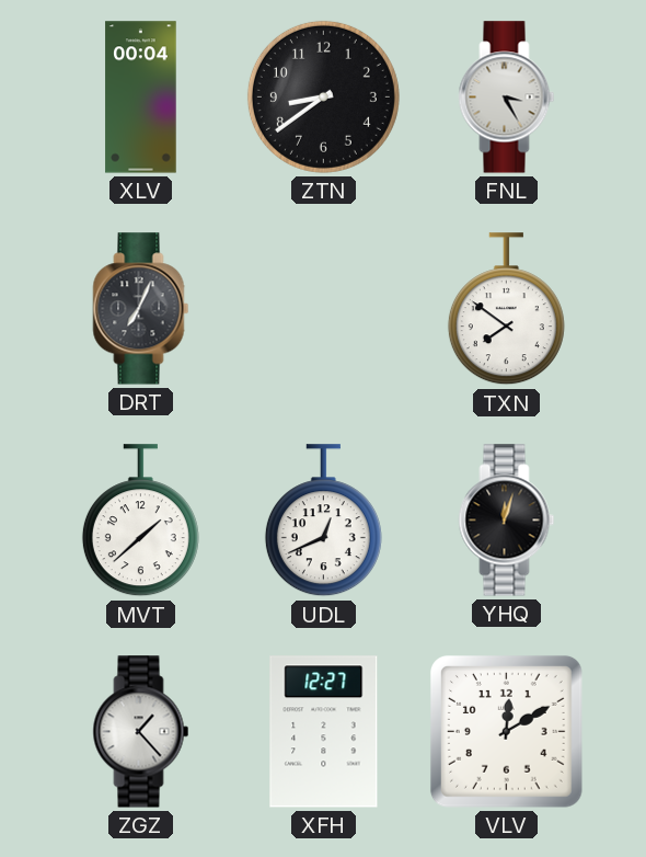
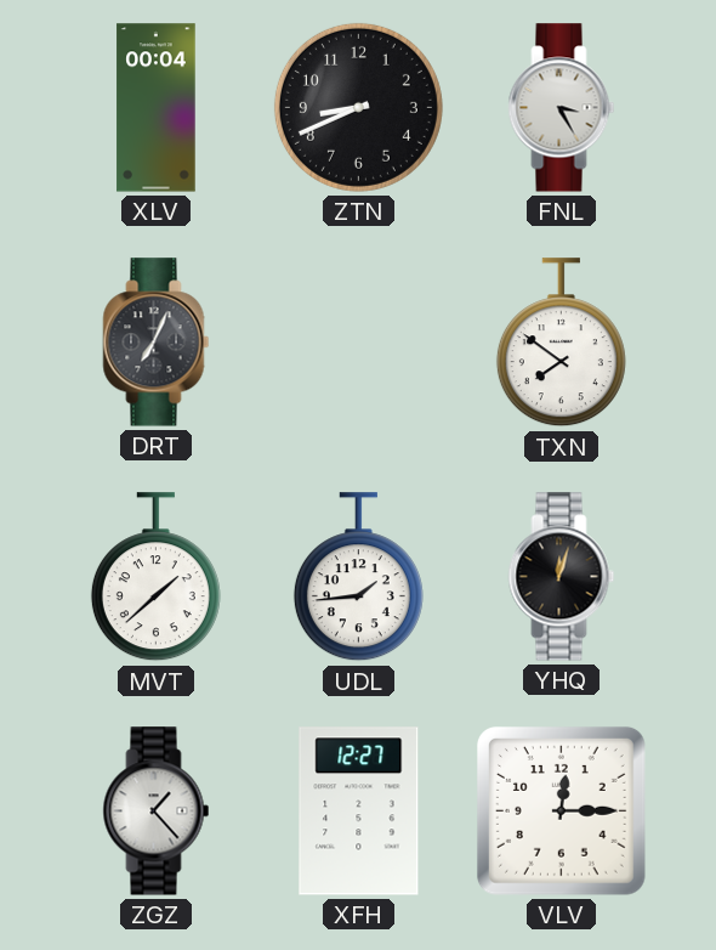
ZTN: 8:39 -> 8:41
UDL: 12:41 -> 1:44
VLV: 12:10 -> 12:15
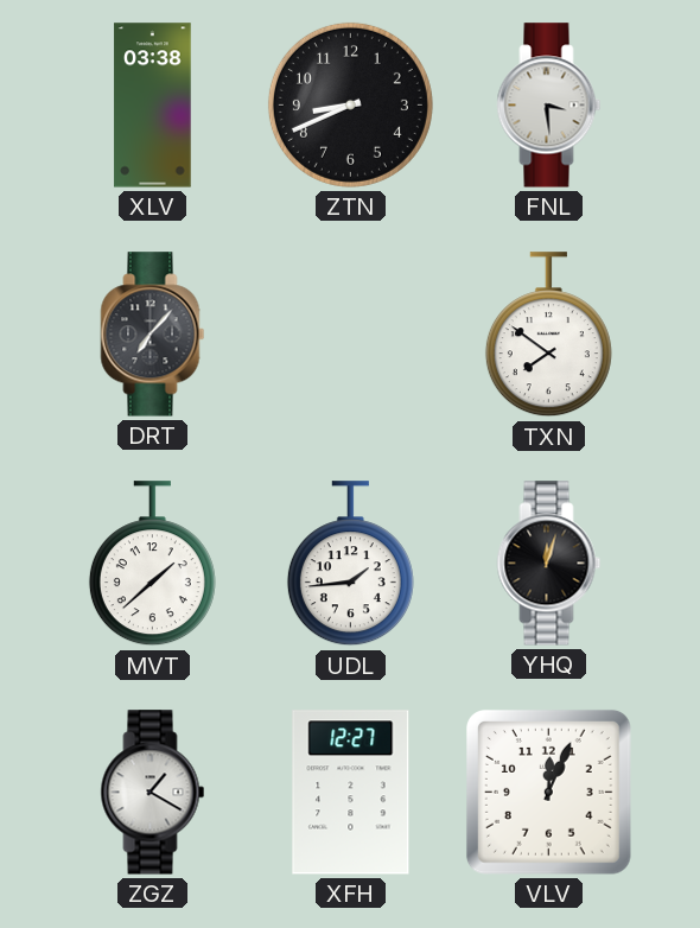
XLV: 00:04 -> 03:38
FNL: 3:25 -> 3:29
DRT: 7:04 -> 7:07
ZGZ: 1:23 -> 1:20
VLV: 12:15 -> 12:04
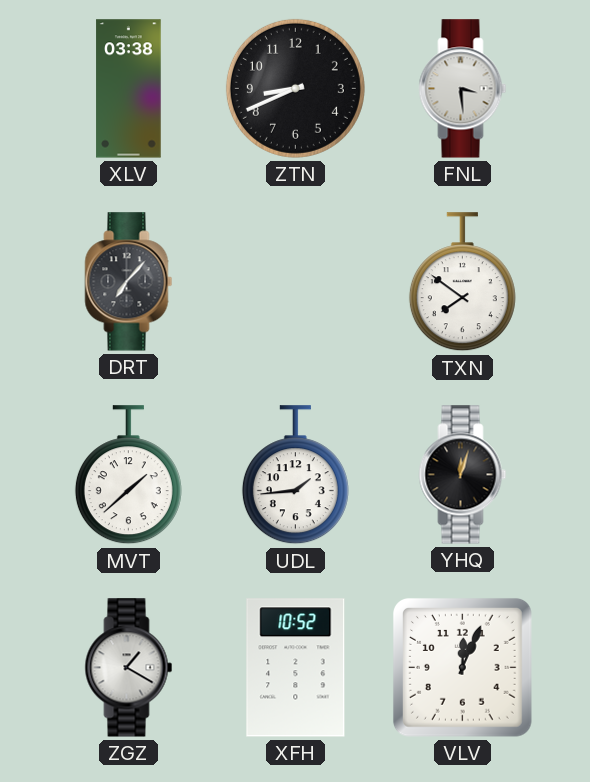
XFH: 12:27 -> 10:52
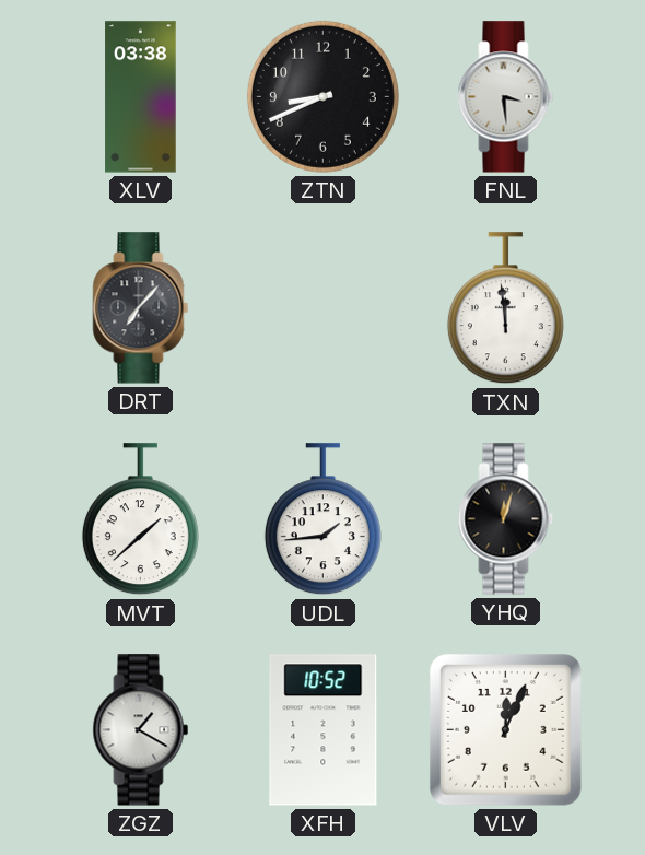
TXN: 7:51 -> 11:59
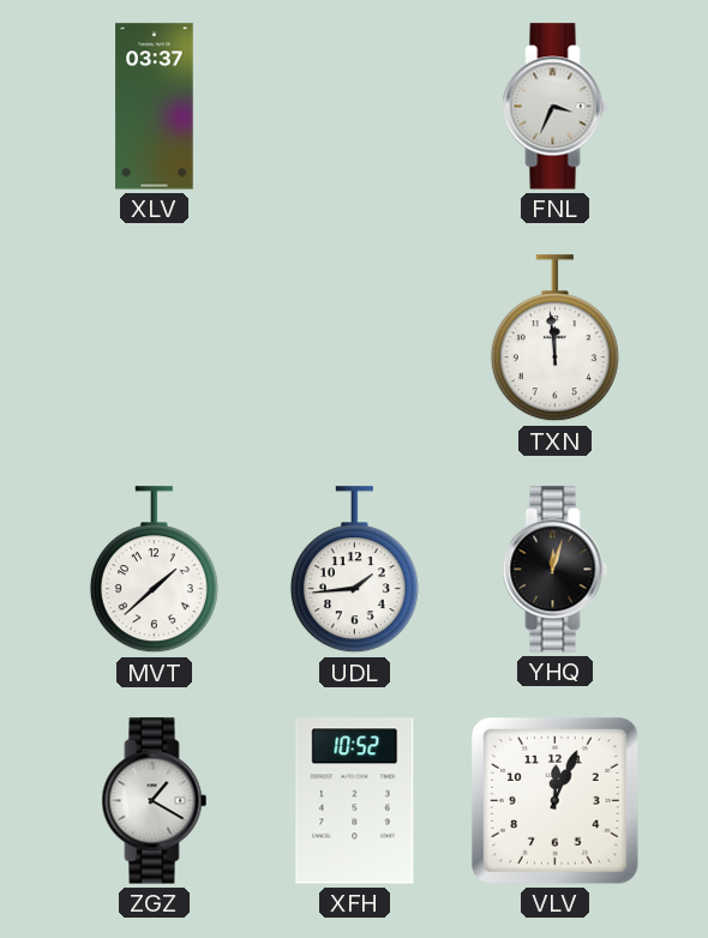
XLV: 03:38 -> 03:37
ZTN: 8:41 -> none
FNL: 3:29 -> 3:34
DRT: 7:07 -> none
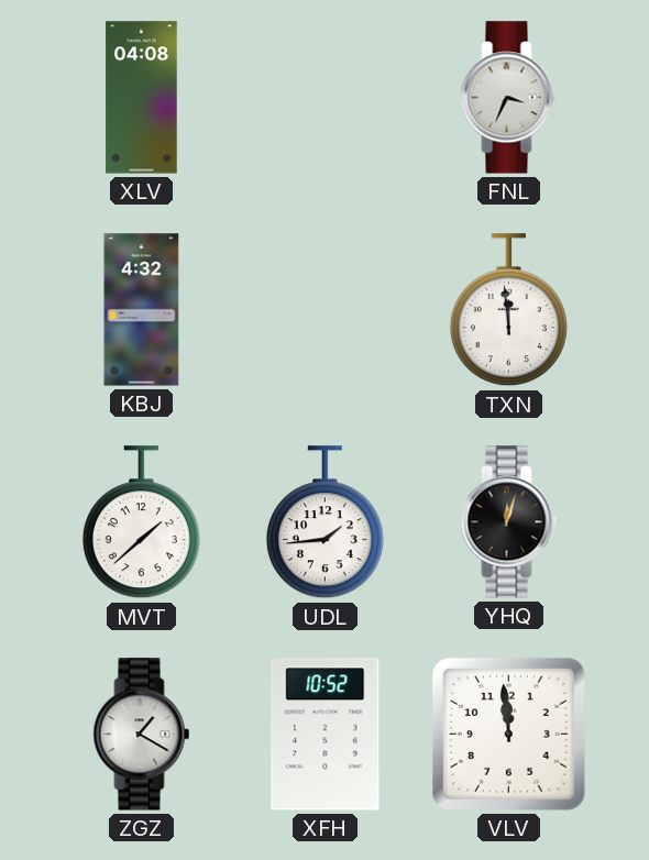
XLV: 03:37 -> 04:08
KBJ: none -> 4:32
VLV: 12:04 -> 11:59
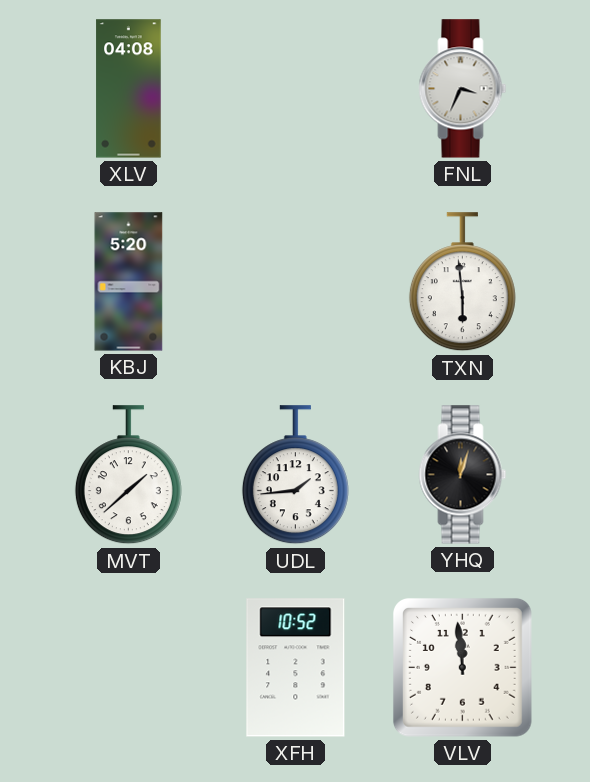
KBJ: 4:32 -> 5:20
TXN: 11:59 -> 5:59
ZGZ: 1:20 -> none
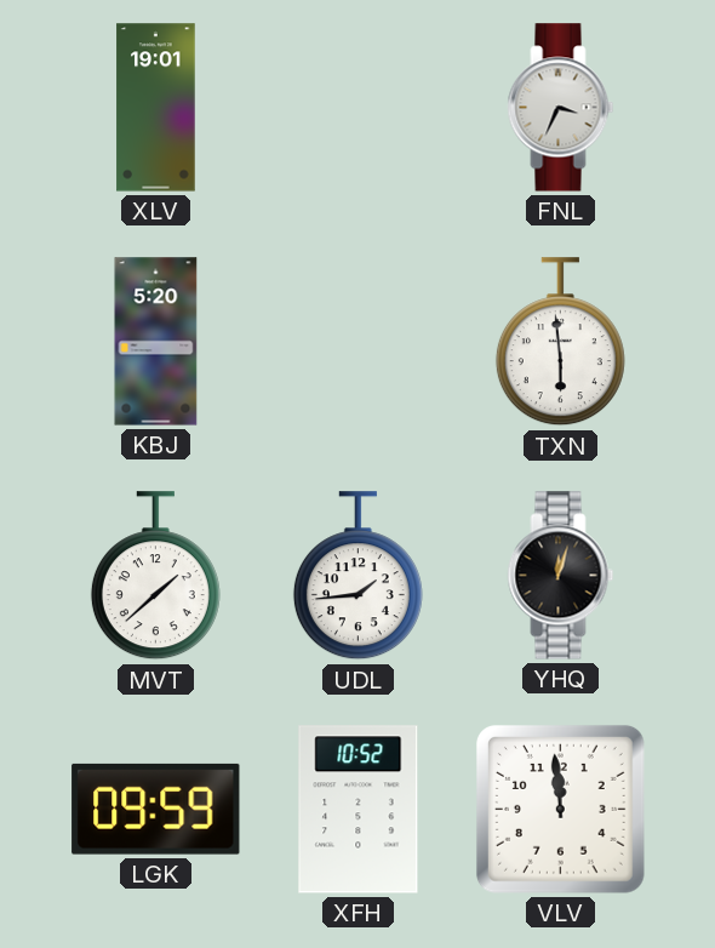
XLV: 04:08 -> 19:01
LGK: none -> 09:59
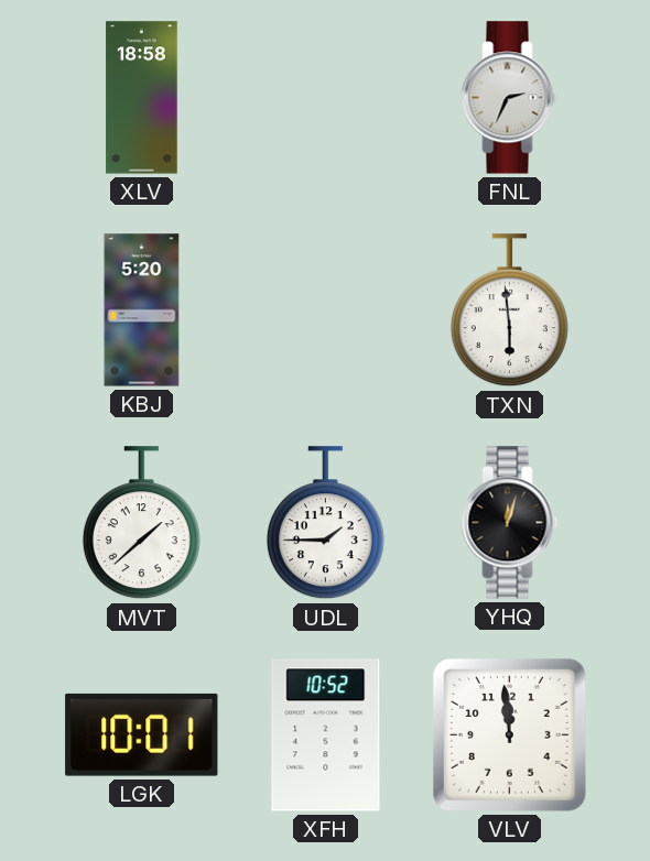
XLV: 19:01 -> 18:58
FNL: 3:34 -> 2:34
UDL: 1:44 -> 1:45
LGK: 09:59 -> 10:01
